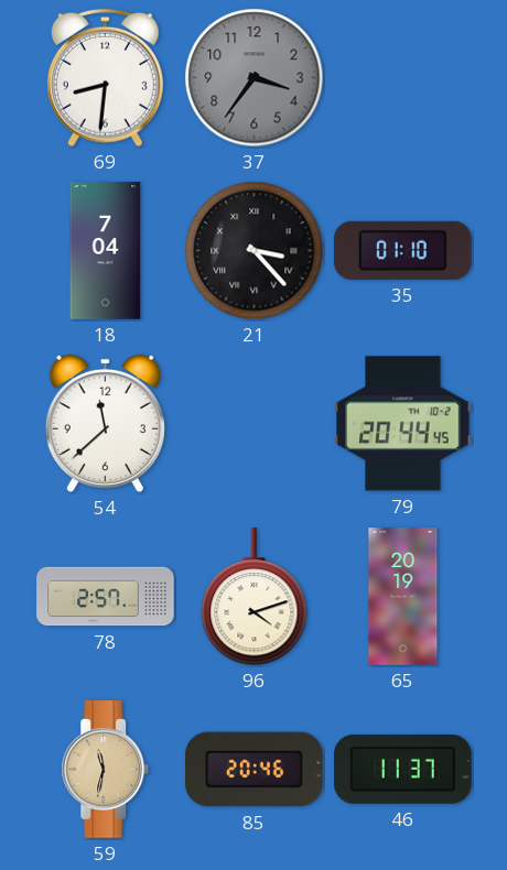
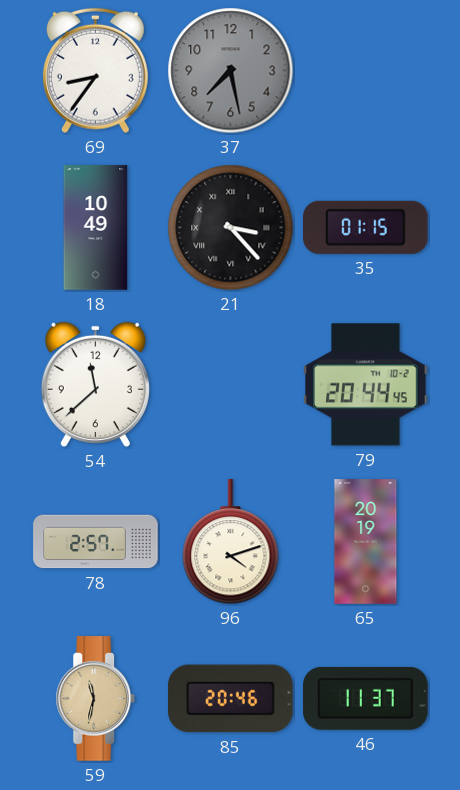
69: 8:31 -> 8:36
37: 3:36 -> 7:28
18: 7:04 -> 10:49
35: 01:10 -> 01:15
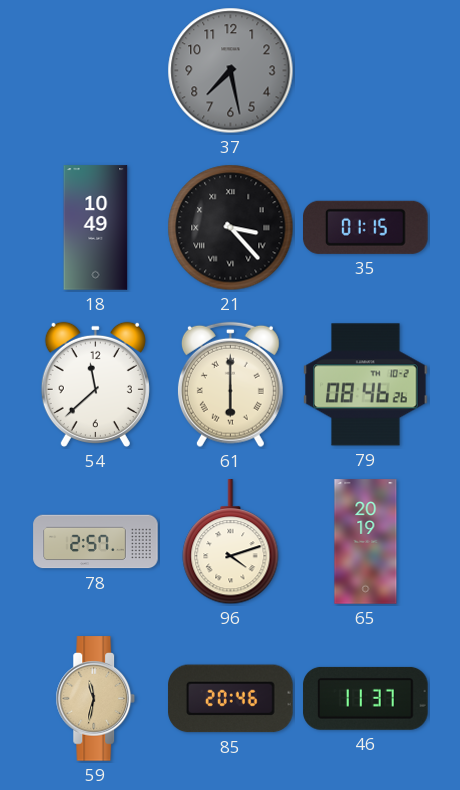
69: 8:36 -> none
61: none -> 6:00
79: 20:44 -> 08:46
